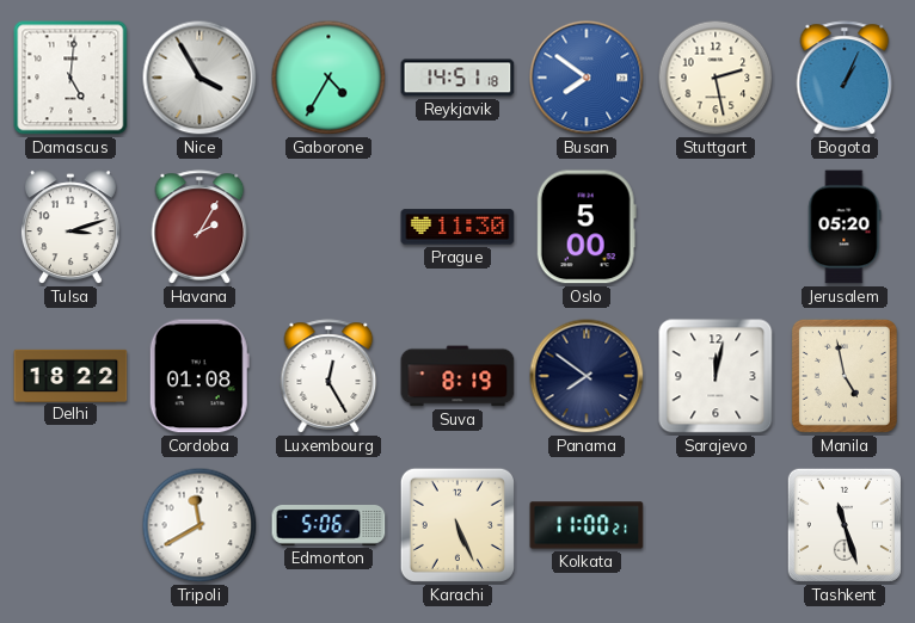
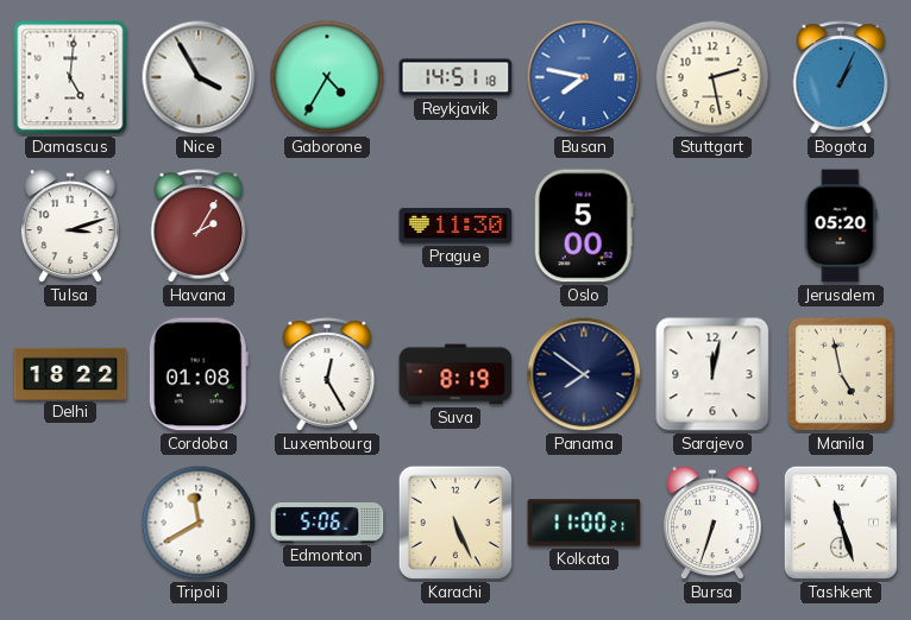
Busan: 7:51 -> 7:47
Bursa: none -> 6:33
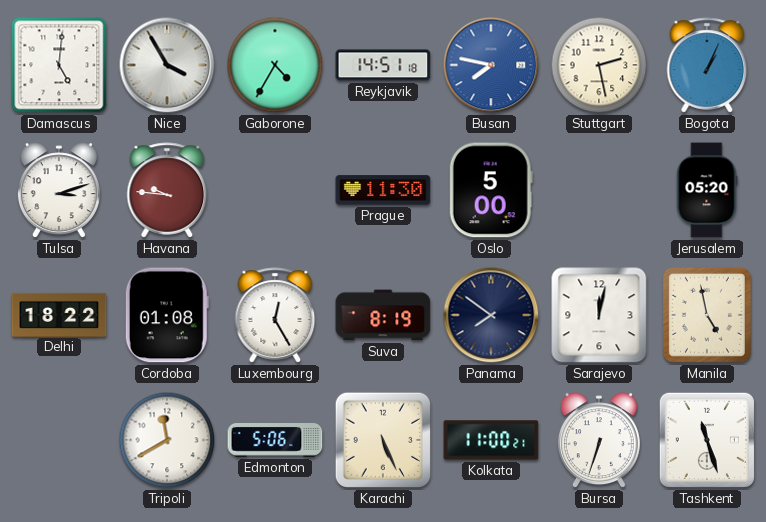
Havana: 2:05 -> 9:46
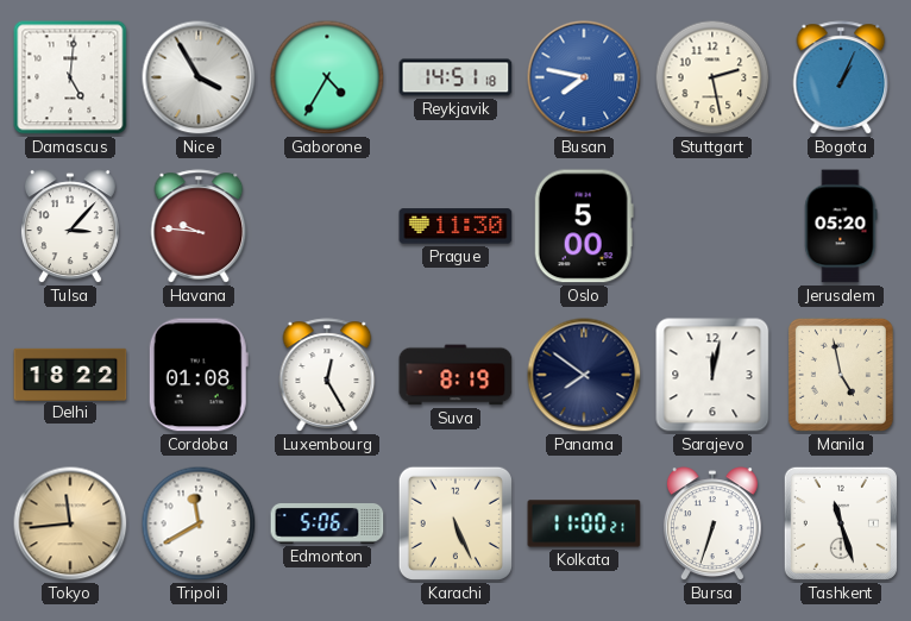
Tulsa: 3:12 -> 3:07
Tokyo: none -> 11:44
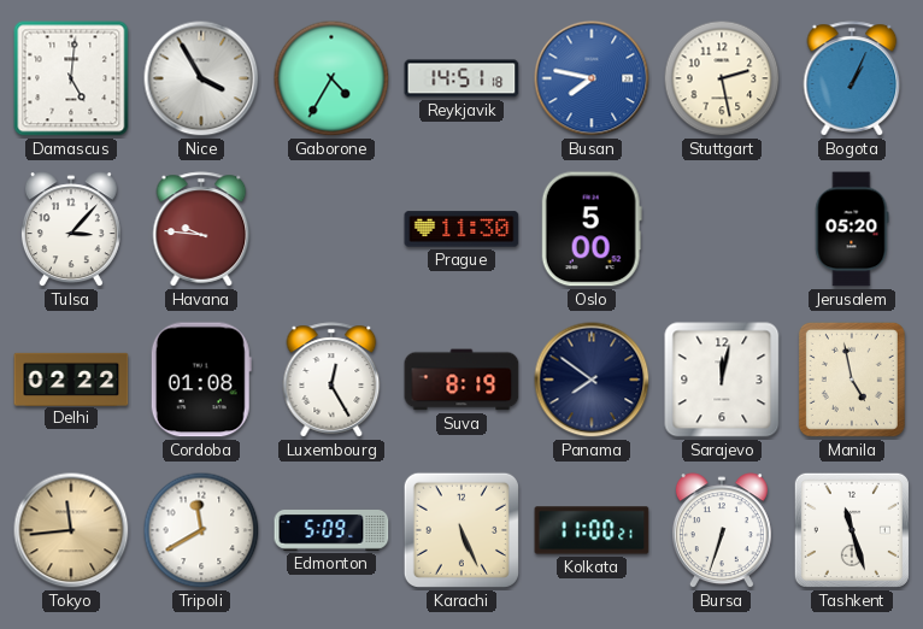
Delhi: 18:22 -> 02:22
Edmonton: 5:06 -> 5:09
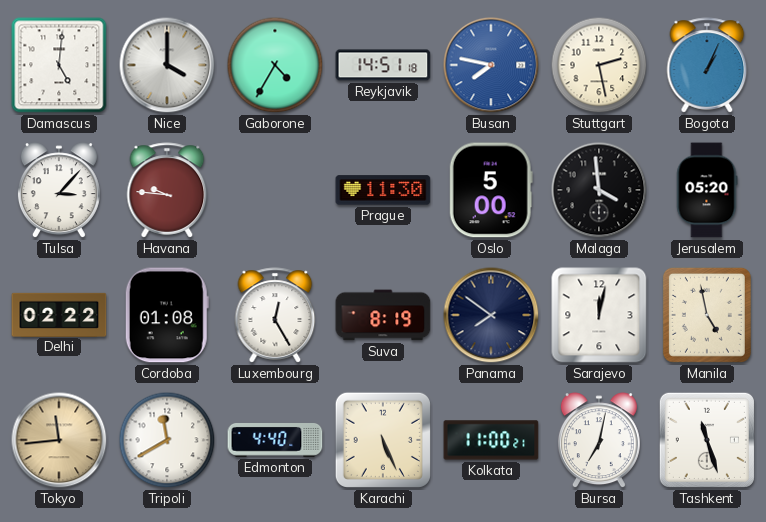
Nice: 3:55 -> 4:00
Malaga: none -> 3:59
Edmonton: 5:09 -> 4:40
Bursa: 6:33 -> 7:02
